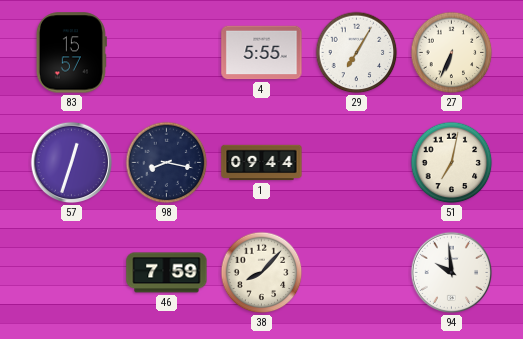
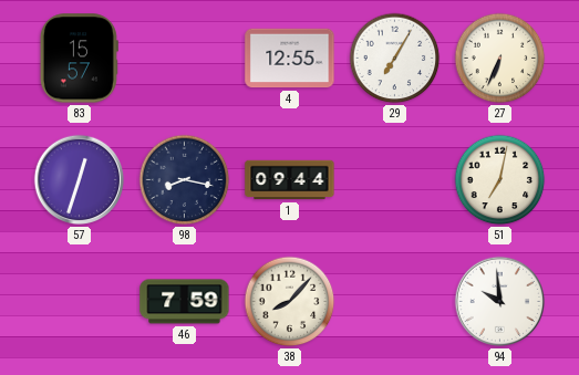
4: 5:55 -> 12:55
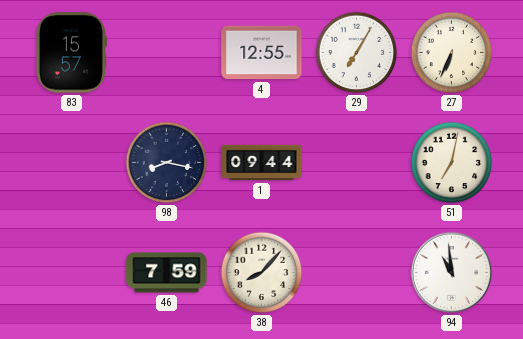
57: 12:33 -> none
94: 9:59 -> 10:59
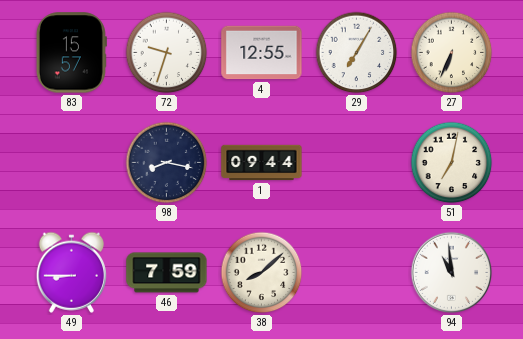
72: none -> 9:33
49: none -> 8:45
38: 8:07 -> 8:08
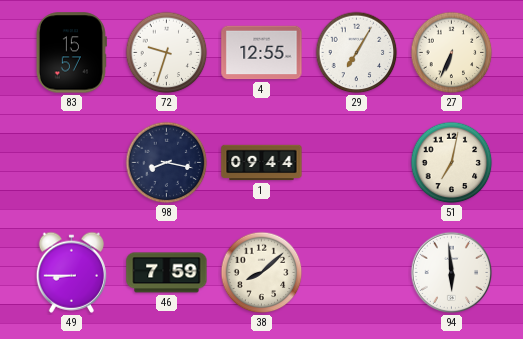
94: 10:59 -> 5:59
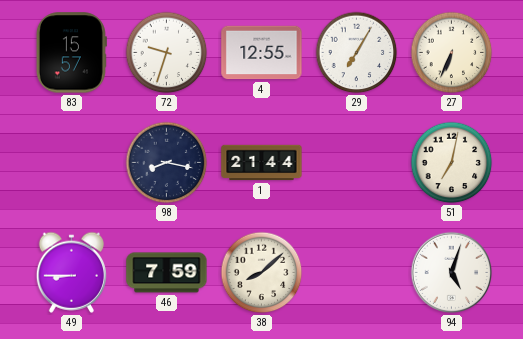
1: 09:44 -> 21:44
94: 5:59 -> 5:03
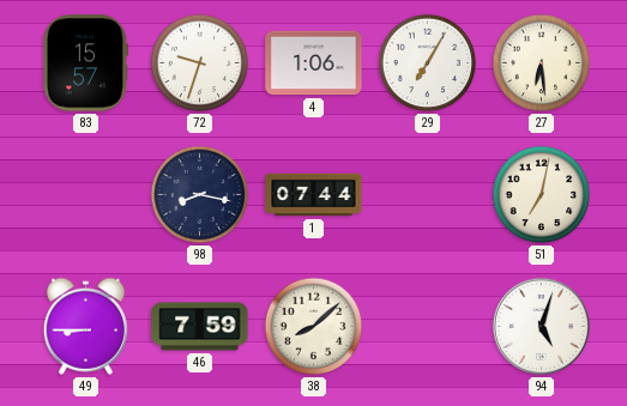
4: 12:55 -> 1:06
27: 6:34 -> 6:29
1: 21:44 -> 07:44
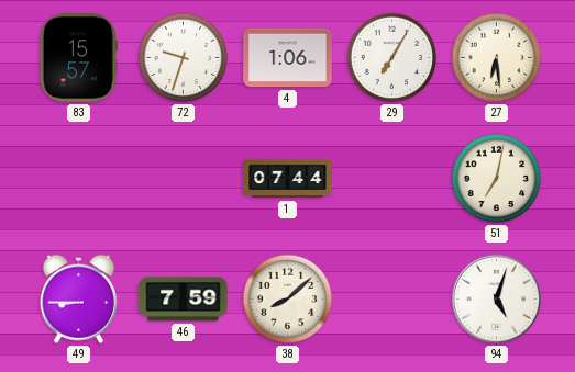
98: 8:17 -> none
